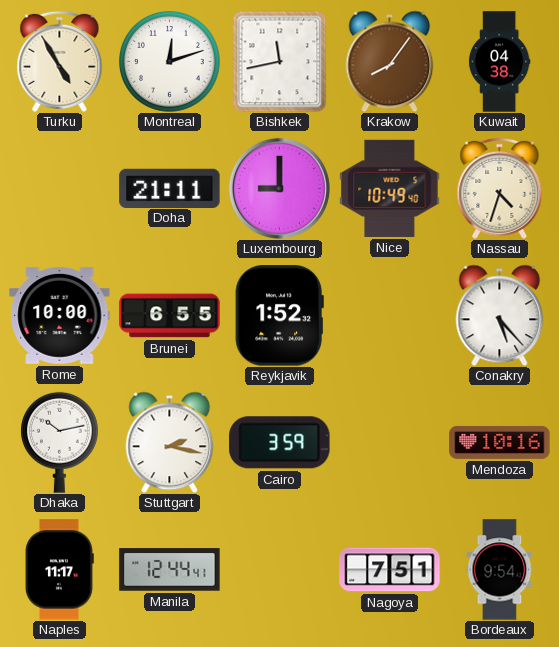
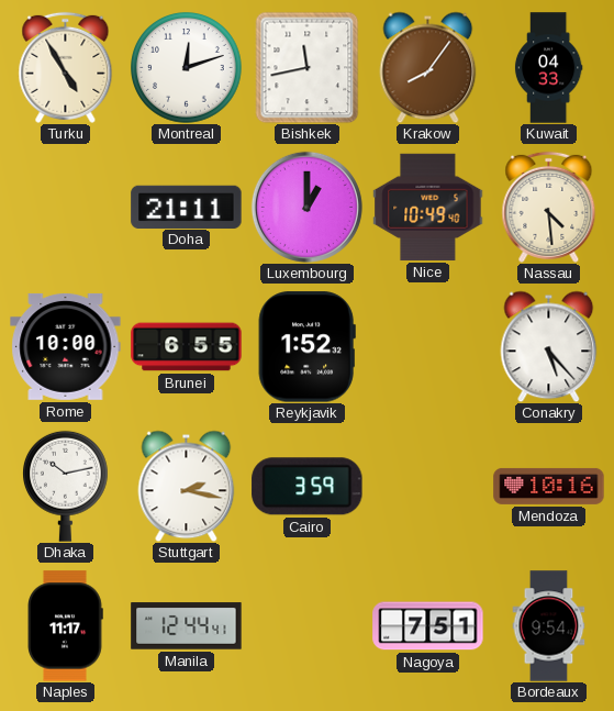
Kuwait: 04:38 -> 04:33
Luxembourg: 9:00 -> 1:00
Nassau: 4:33 -> 4:29
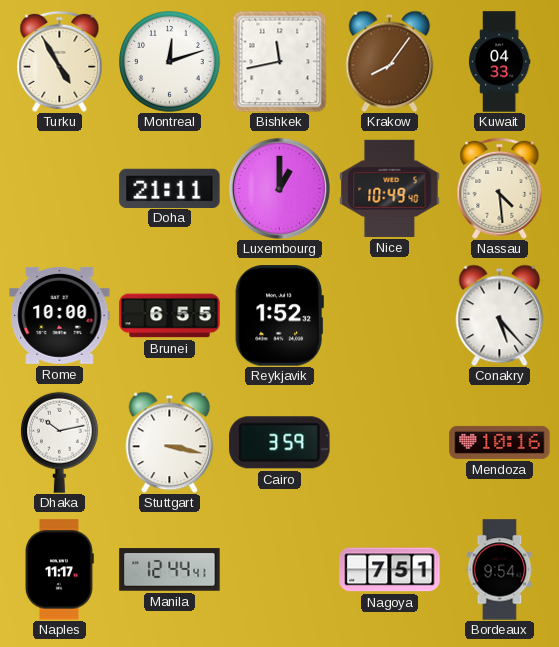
Stuttgart: 2:17 -> 3:17
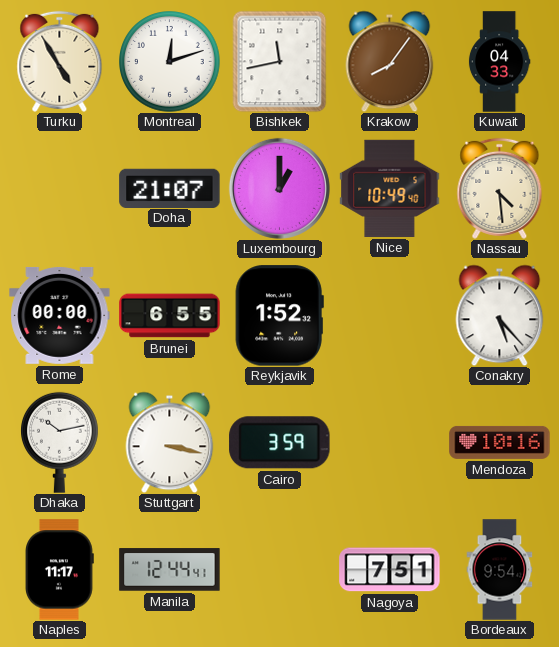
Doha: 21:11 -> 21:07
Rome: 10:00 -> 00:00
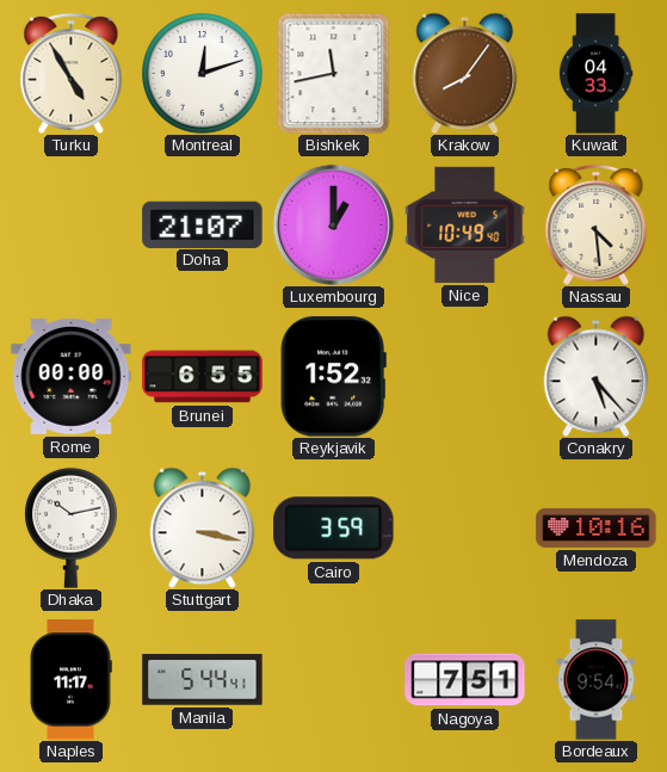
Manila: 12:44 -> 5:44
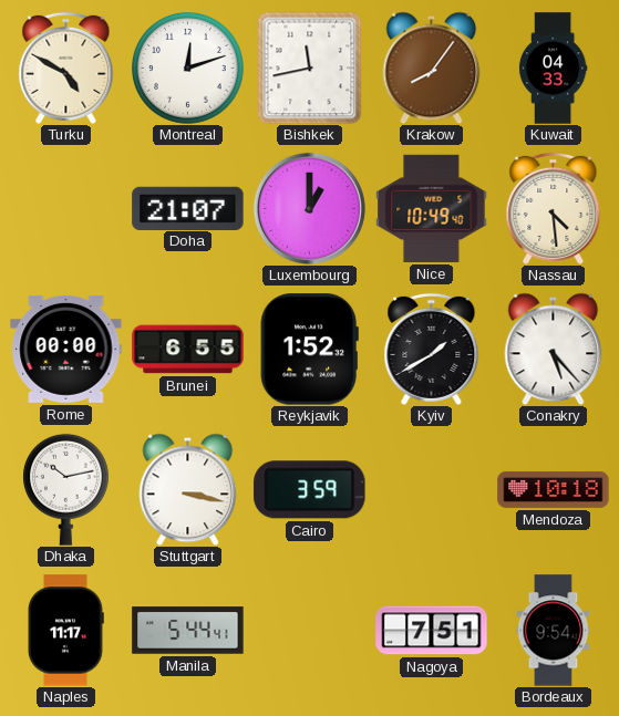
Turku: 4:55 -> 4:50
Kyiv: none -> 1:40
Mendoza: 10:16 -> 10:18
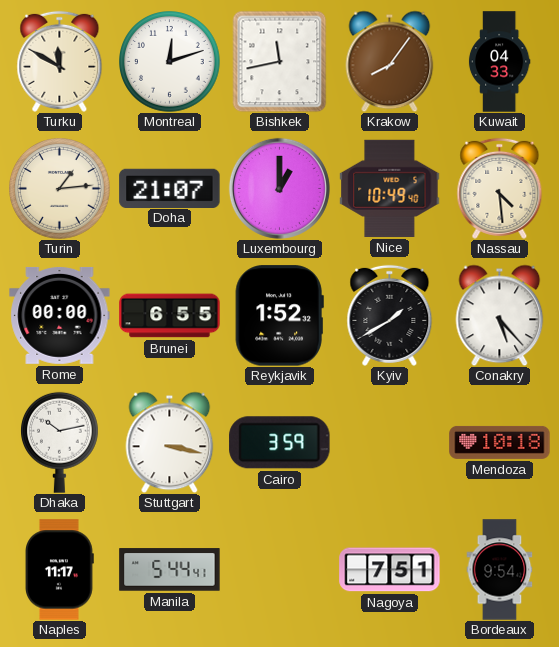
Turku: 4:50 -> 11:50
Turin: none -> 1:14
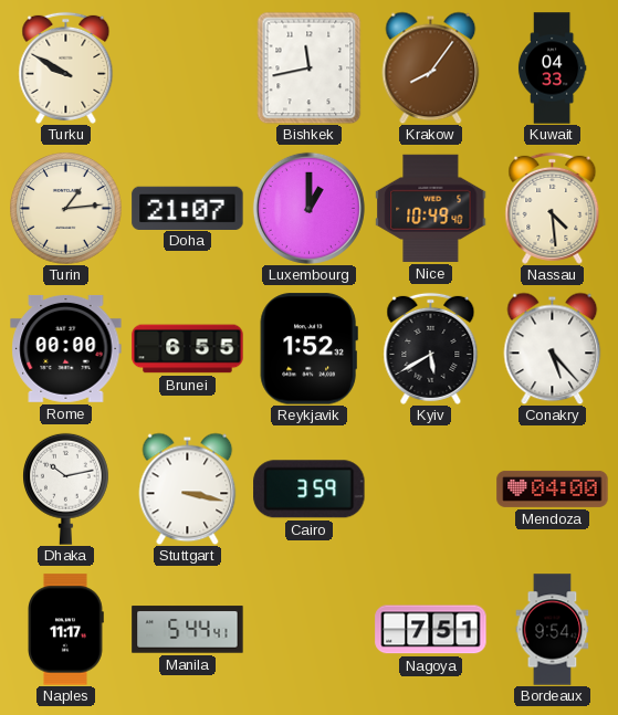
Turku: 11:50 -> 9:50
Montreal: 12:12 -> none
Kyiv: 1:40 -> 5:40
Mendoza: 10:18 -> 04:00
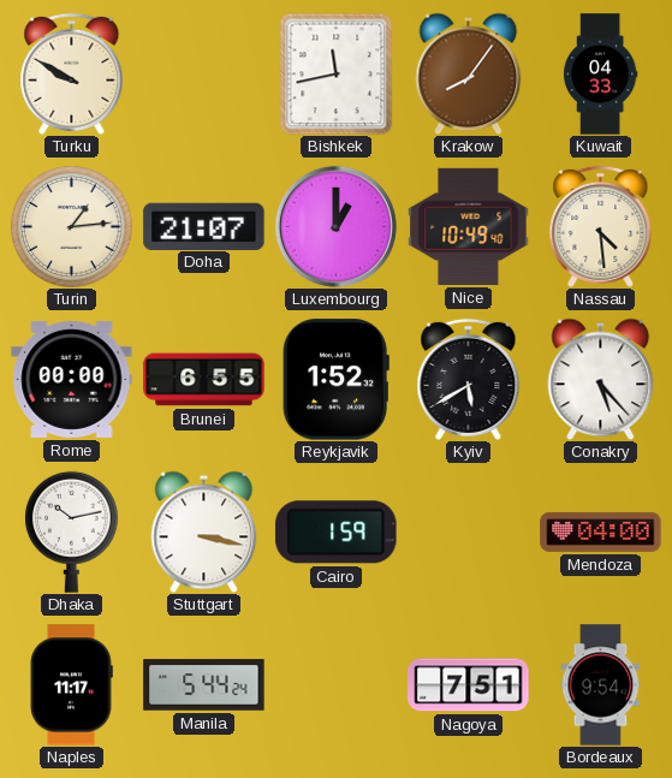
Cairo: 3:59 -> 1:59
Manila: 5:44:41 -> 5:44:24
